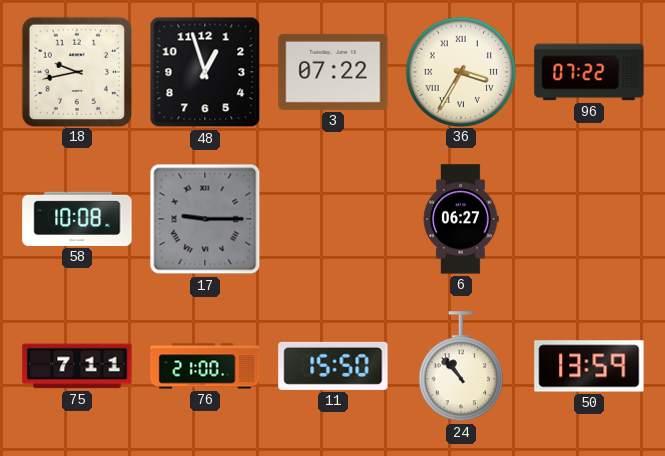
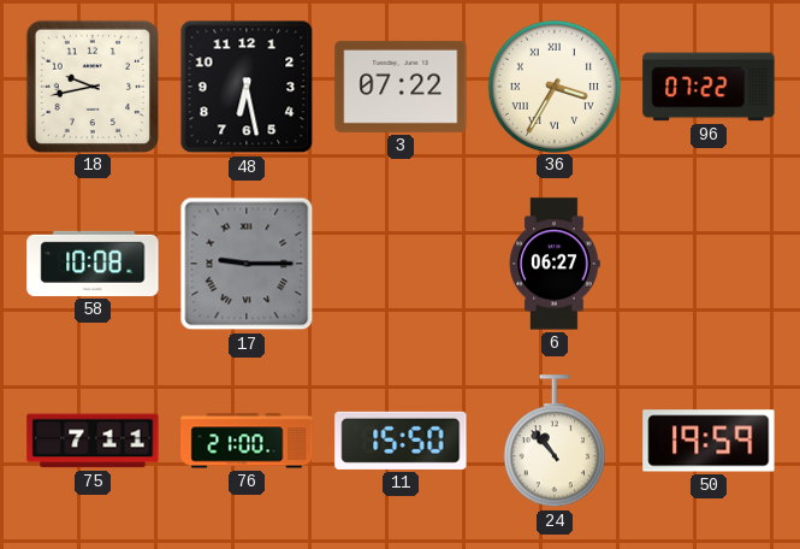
48: 12:57 -> 6:28
50: 13:59 -> 19:59
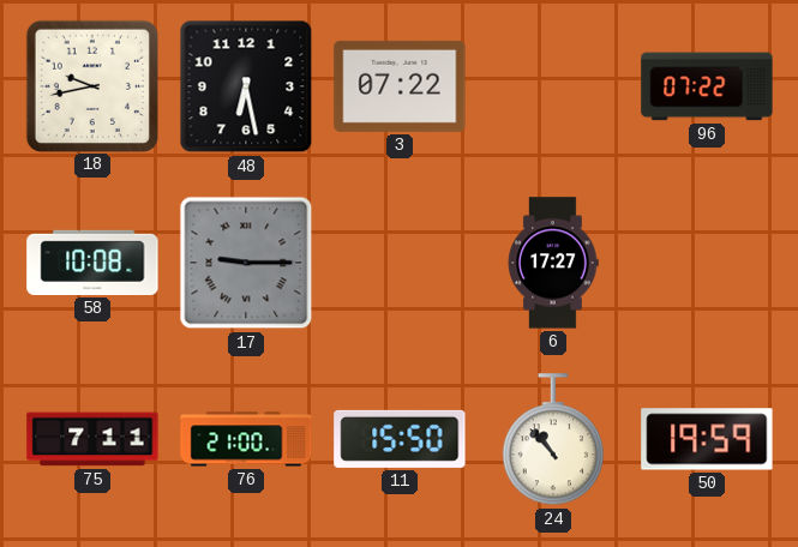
36: 3:35 -> none
6: 06:27 -> 17:27
